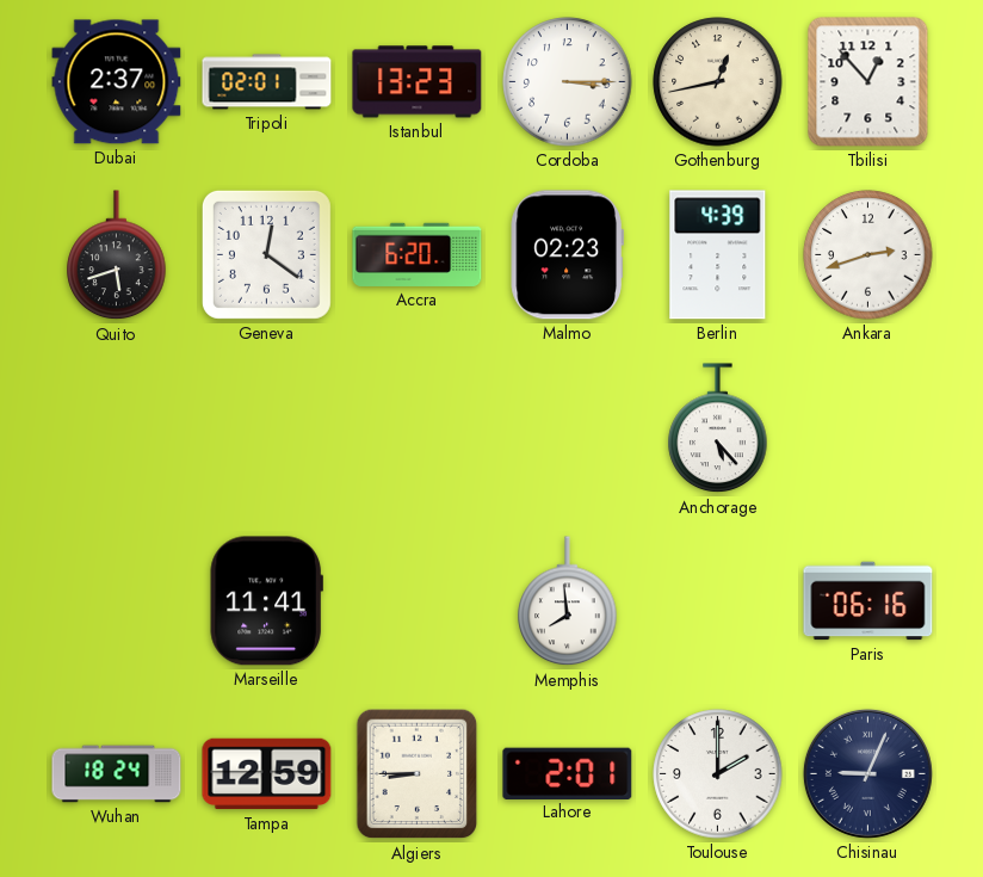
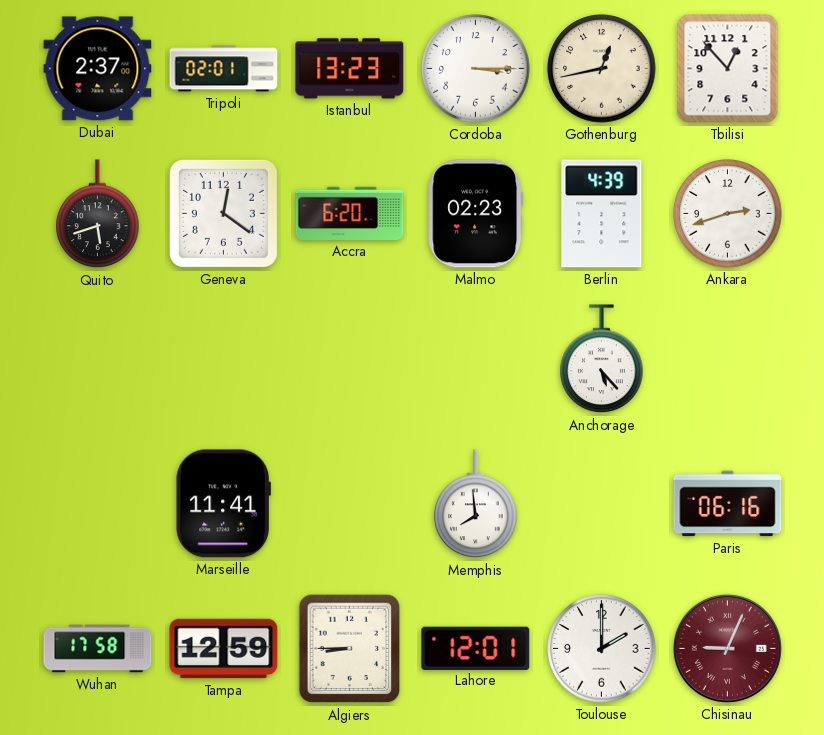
Wuhan: 18:24 -> 17:58
Lahore: 2:01 -> 12:01
Chisinau dial: navy -> burgundy
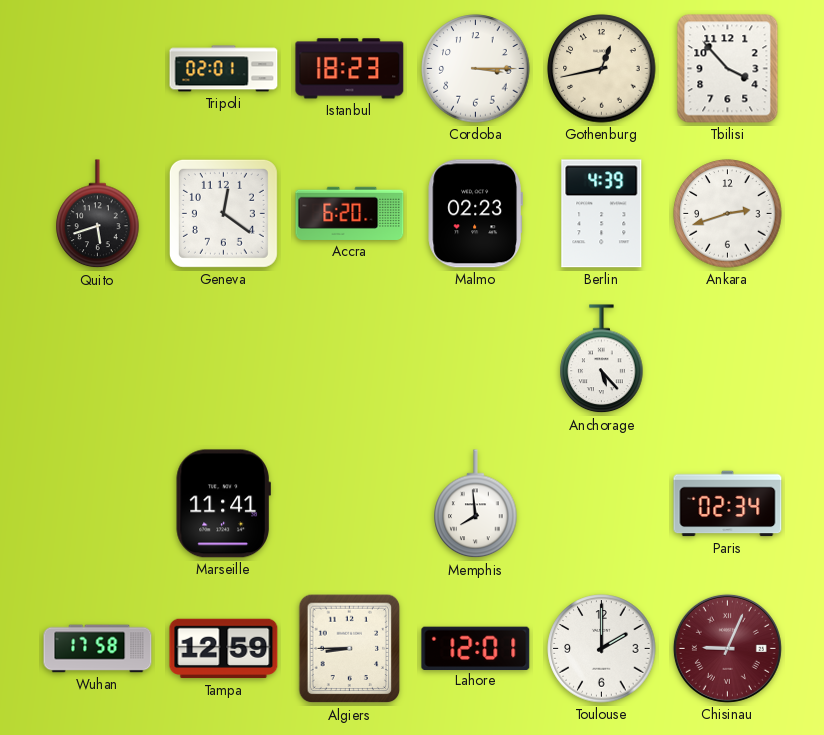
Dubai: 2:37 -> none
Istanbul: 13:23 -> 18:23
Tbilisi: 12:53 -> 3:53
Paris: 06:16 -> 02:34
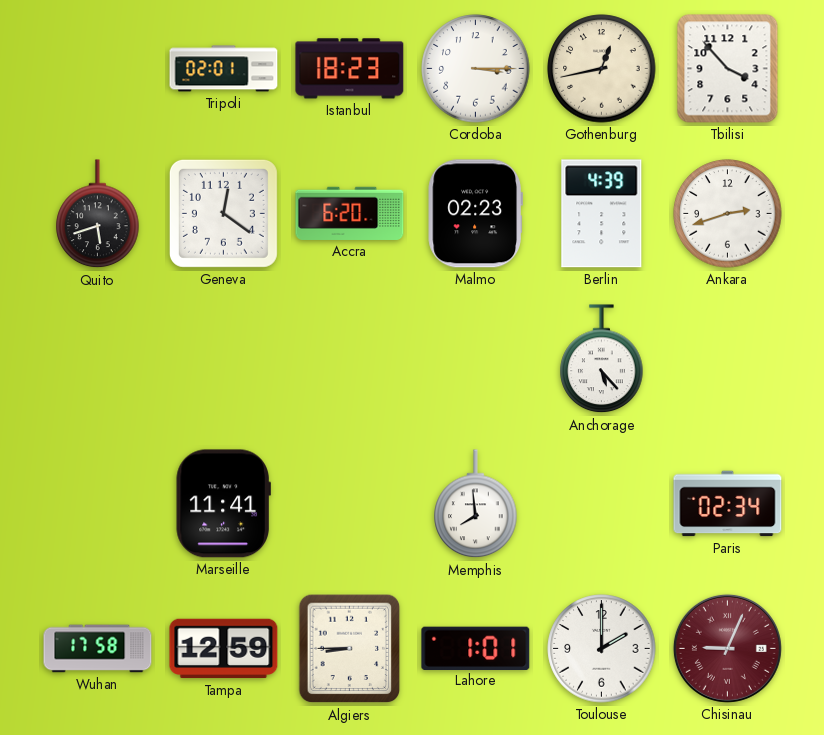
Lahore: 12:01 -> 1:01
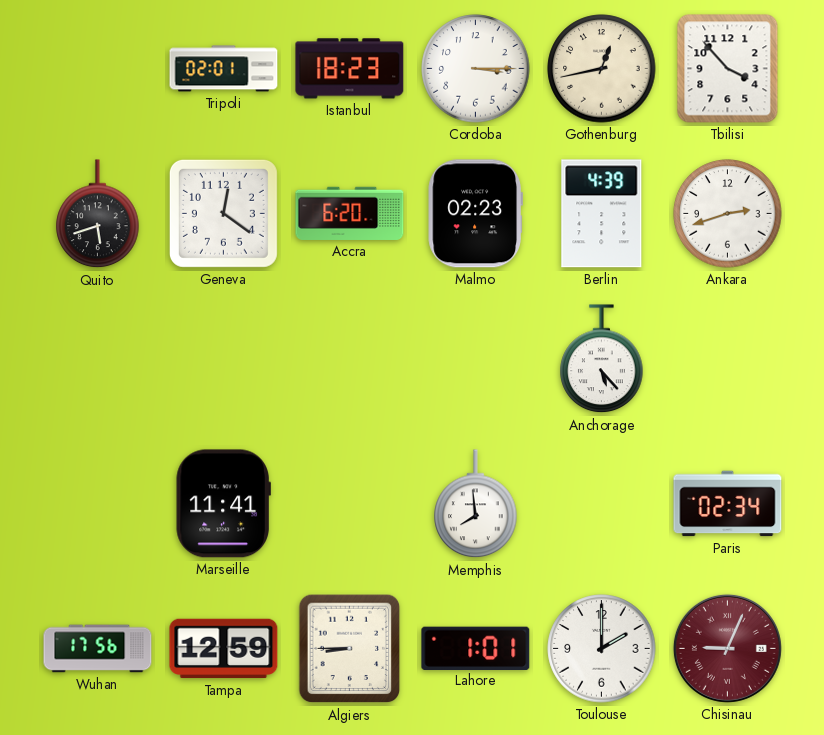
Wuhan: 17:58 -> 17:56
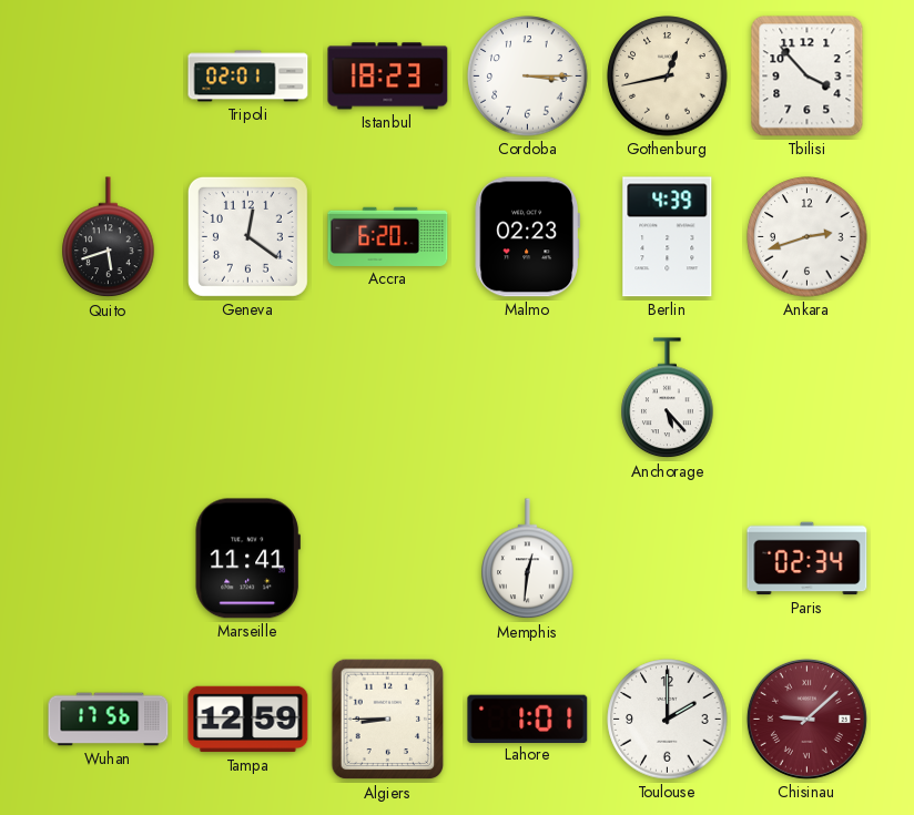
Memphis: 7:59 -> 12:31
Chisinau: 9:04 -> 9:08
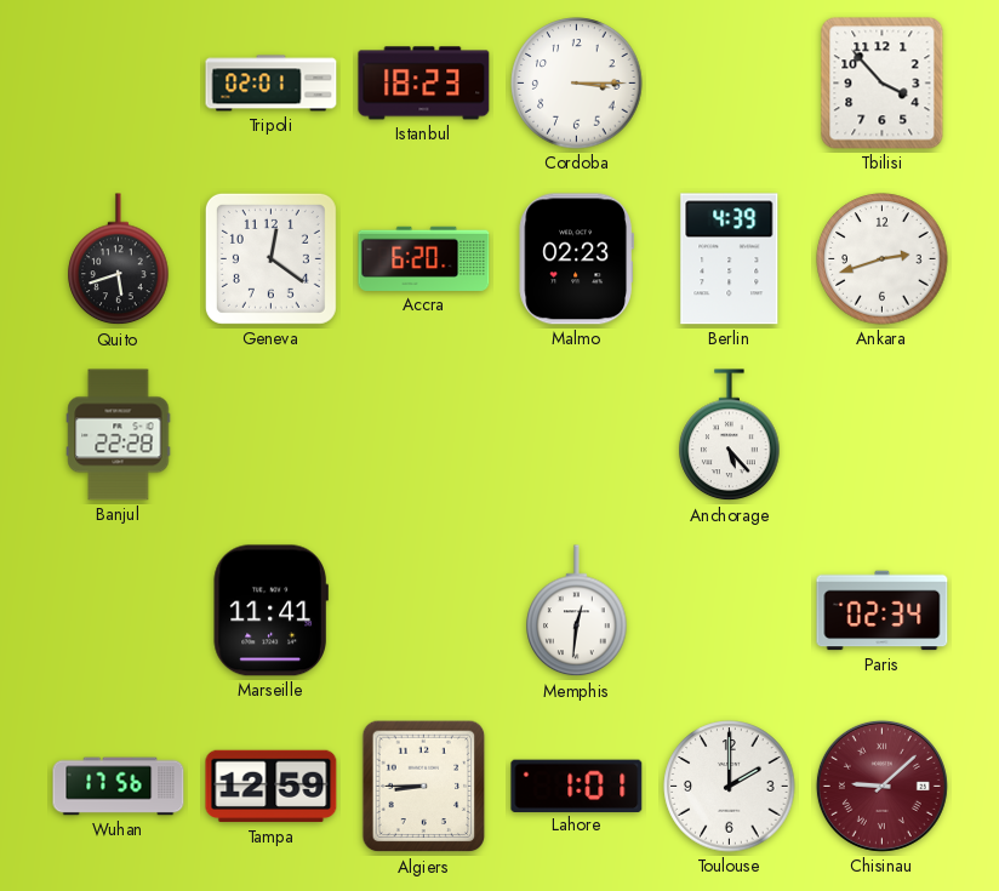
Gothenburg: 12:43 -> none
Banjul: none -> 22:28
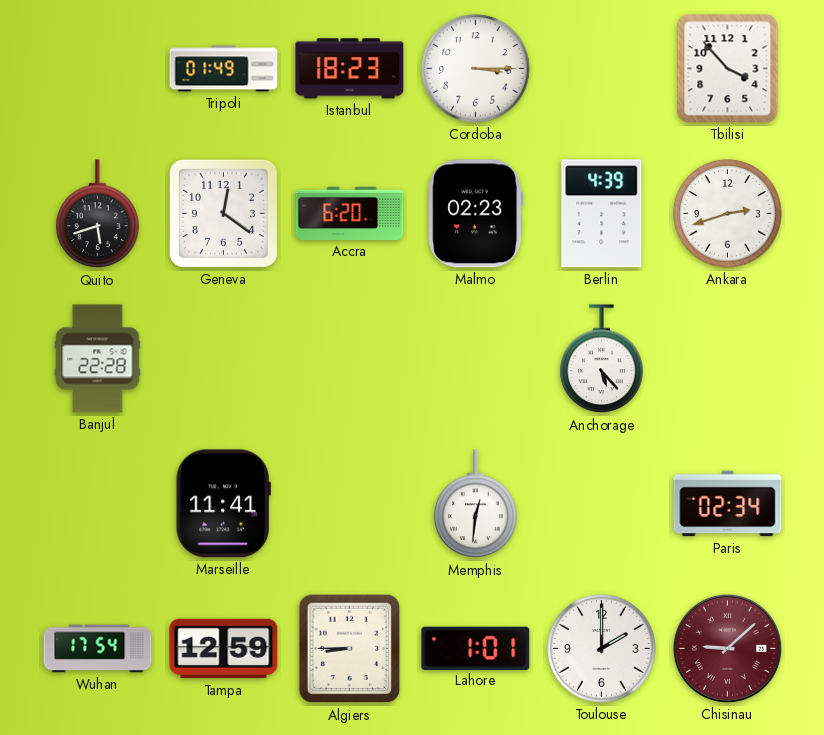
Tripoli: 02:01 -> 01:49
Wuhan: 17:56 -> 17:54
